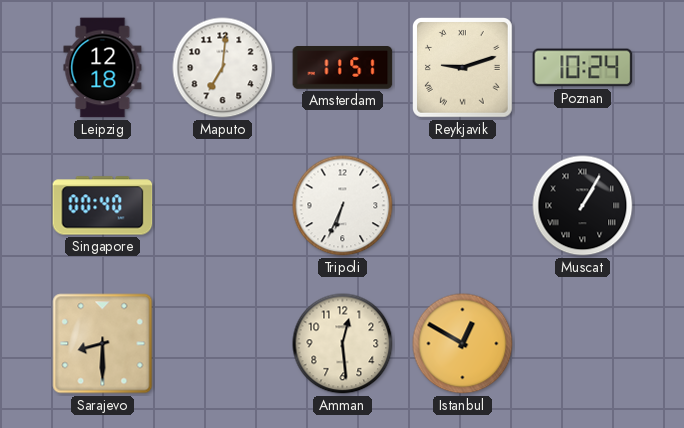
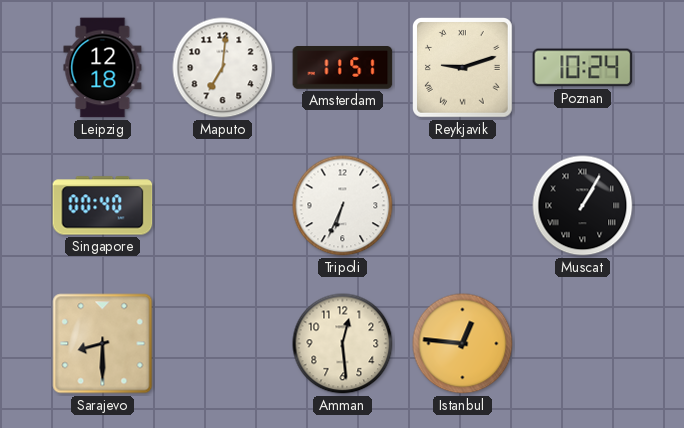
Istanbul: 12:50 -> 12:46
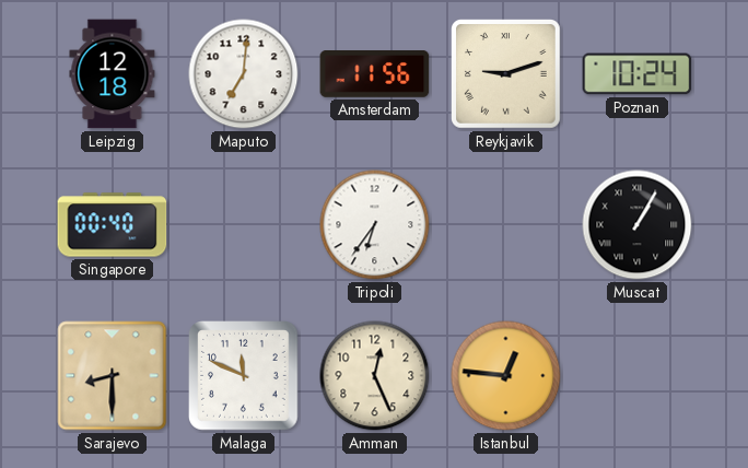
Amsterdam: 11:51 -> 11:56
Tripoli: 6:34 -> 6:36
Malaga: none -> 11:49
Amman: 12:29 -> 12:26
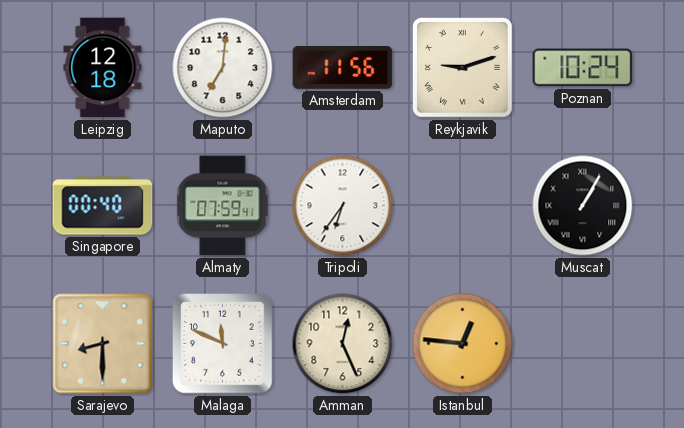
Almaty: none -> 07:59
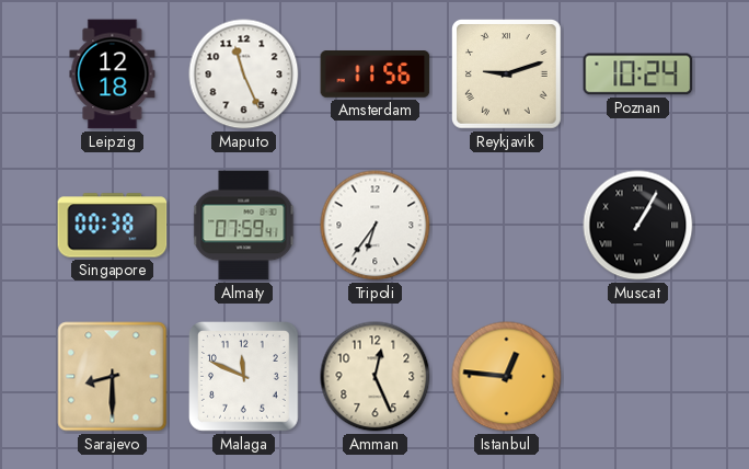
Maputo: 7:01 -> 11:26
Singapore: 00:40 -> 00:38
